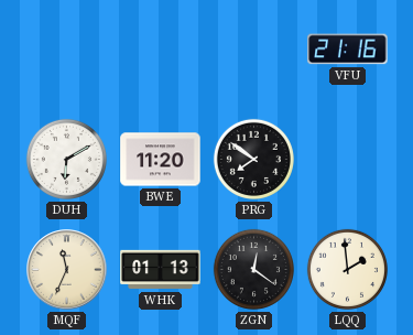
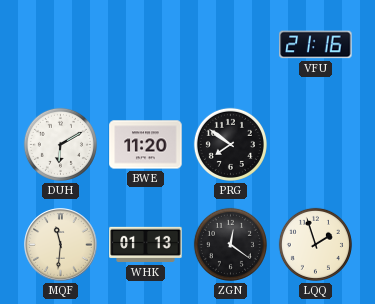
MQF: 11:34 -> 11:31
LQQ: 1:59 -> 1:57
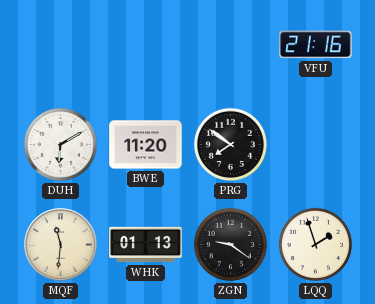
ZGN: 12:21 -> 9:21
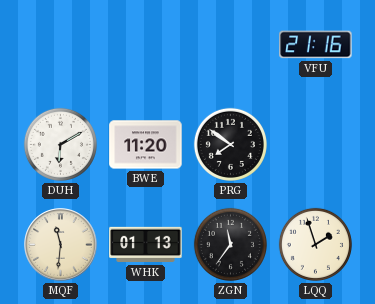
ZGN: 9:21 -> 11:36
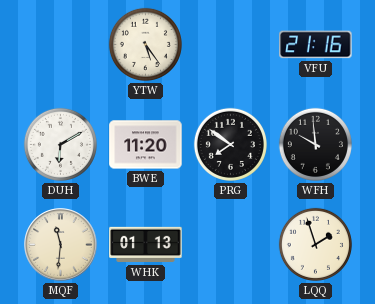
YTW: none -> 5:24
WFH: none -> 9:59
ZGN: 11:36 -> none
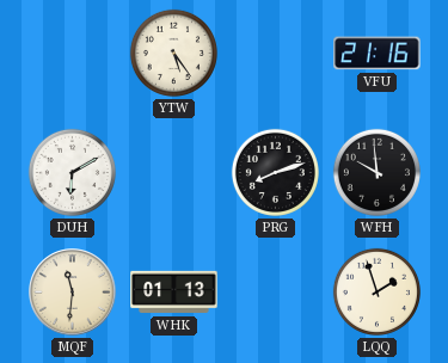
BWE: 11:20 -> none
PRG: 7:51 -> 8:12
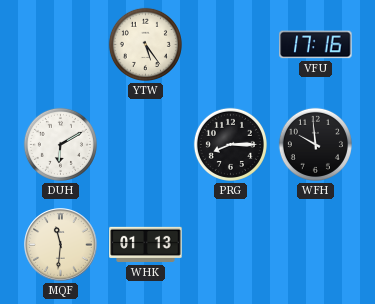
VFU: 21:16 -> 17:16
PRG: 8:12 -> 8:15
LQQ: 1:57 -> none
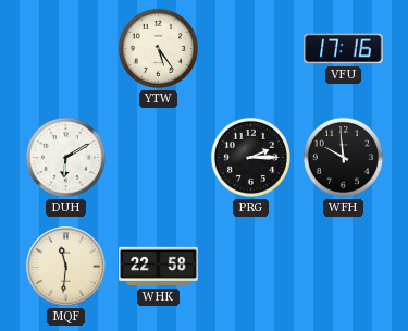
PRG: 8:15 -> 2:15
WHK: 01:13 -> 22:58
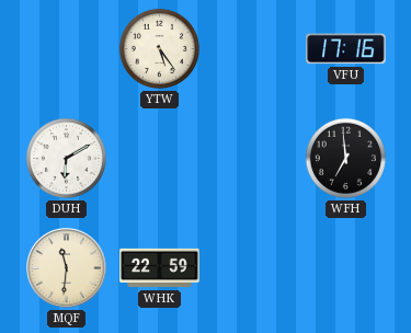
PRG: 2:15 -> none
WFH: 9:59 -> 6:59
WHK: 22:58 -> 22:59
